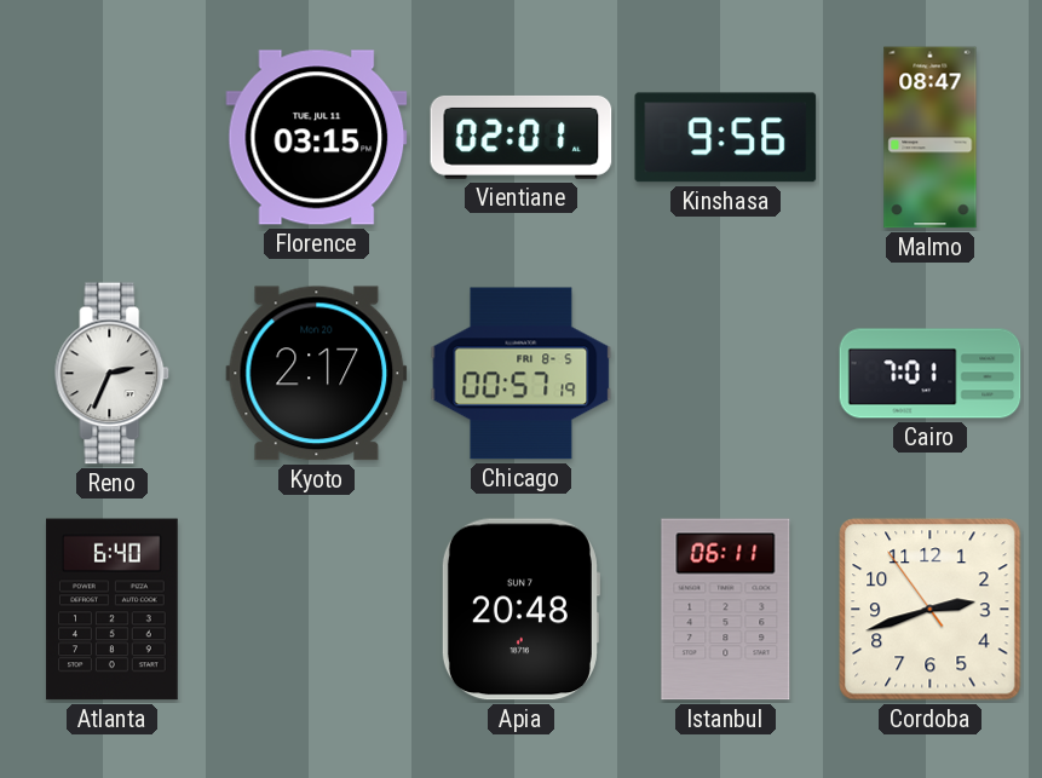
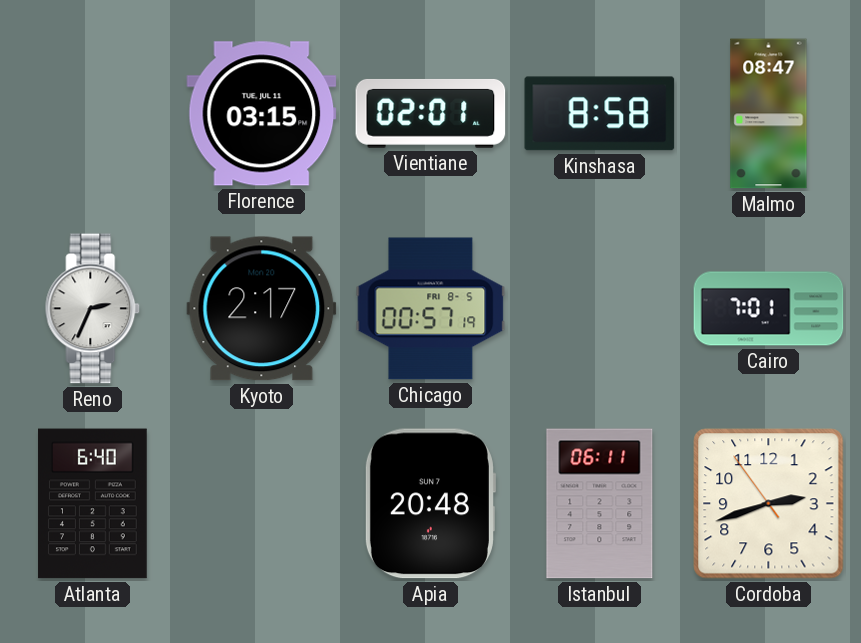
Kinshasa: 9:56 -> 8:58
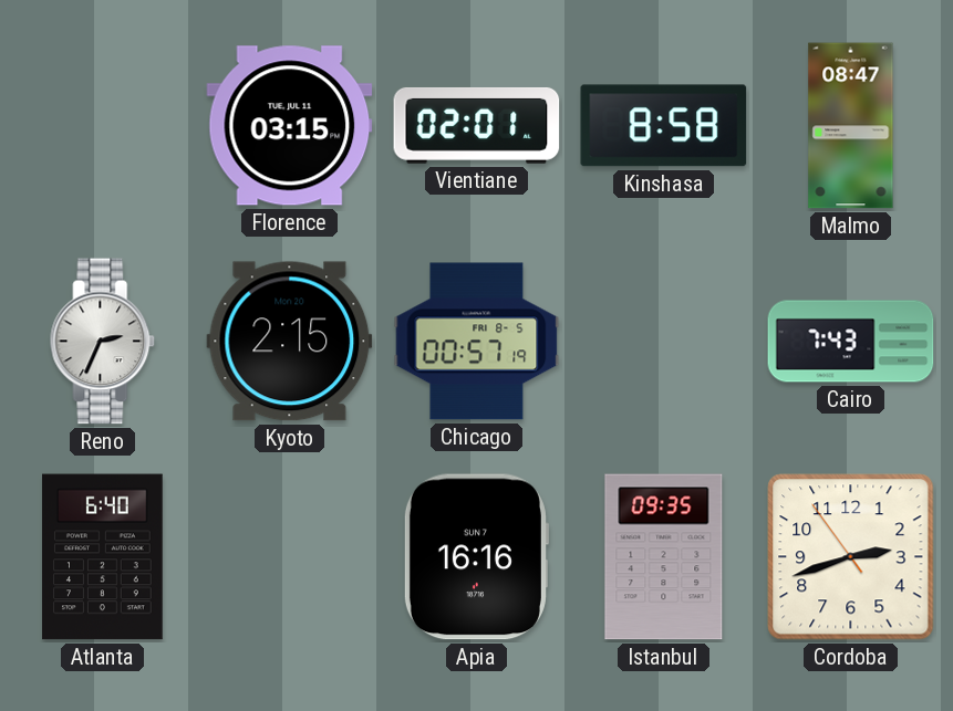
Kyoto: 2:17 -> 2:15
Cairo: 7:01 -> 7:43
Apia: 20:48 -> 16:16
Istanbul: 06:11 -> 09:35
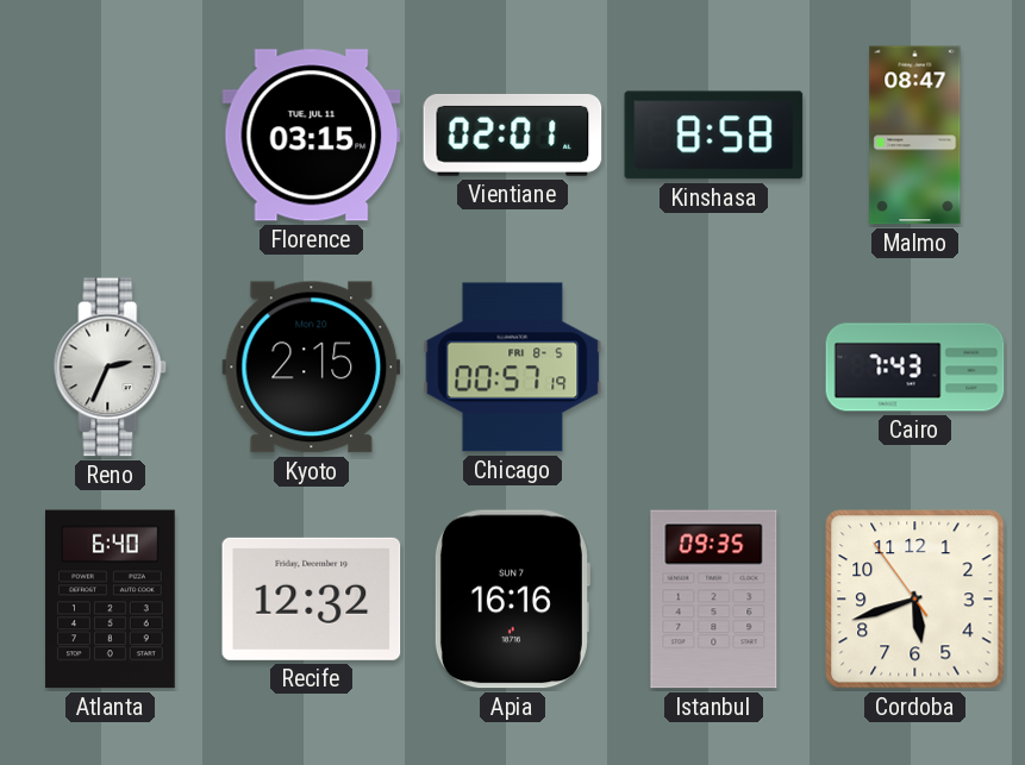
Recife: none -> 12:32
Cordoba: 2:41 -> 5:41
